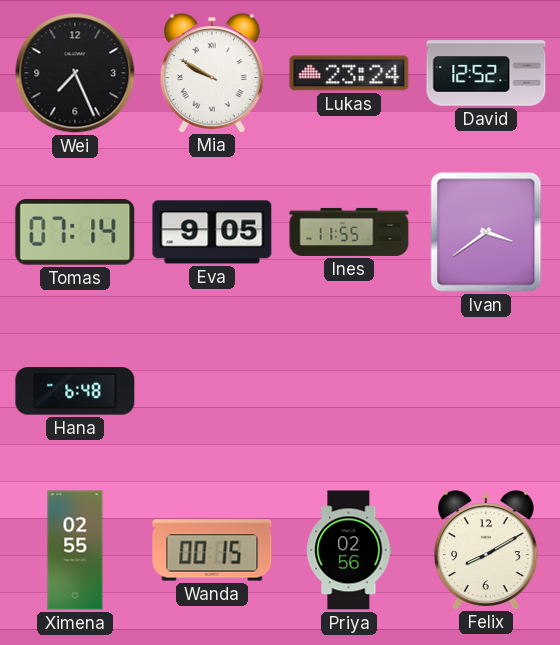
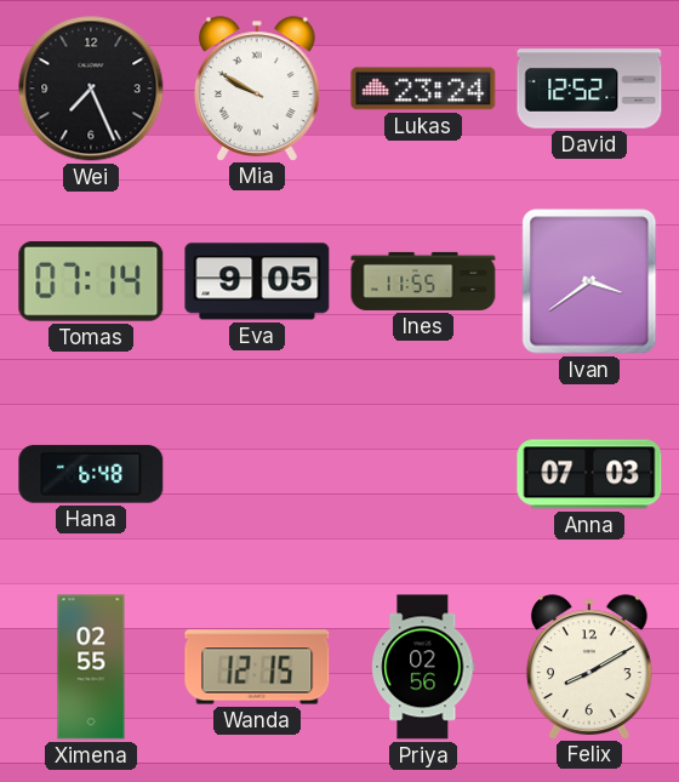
Anna: none -> 07:03
Wanda: 00:15 -> 12:15
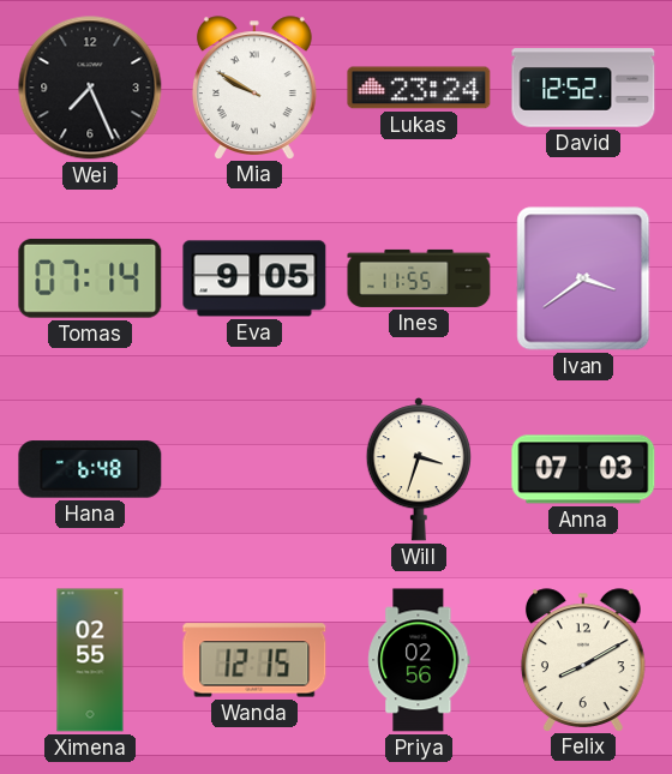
Will: none -> 3:33
